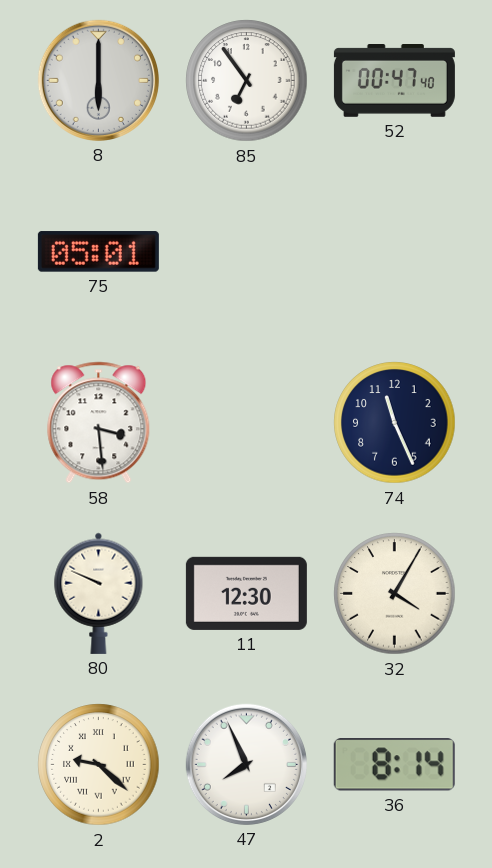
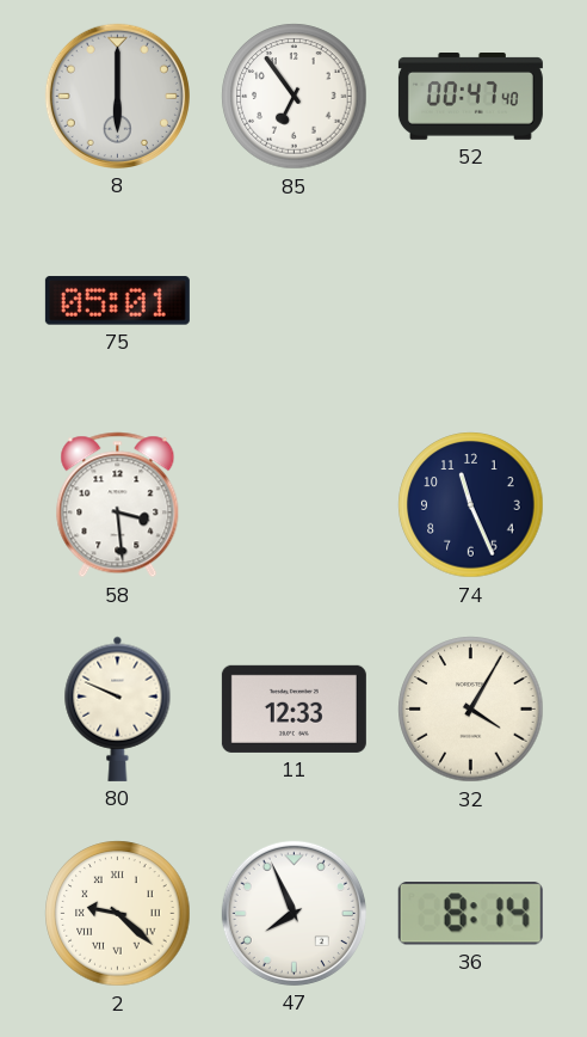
11: 12:30 -> 12:33
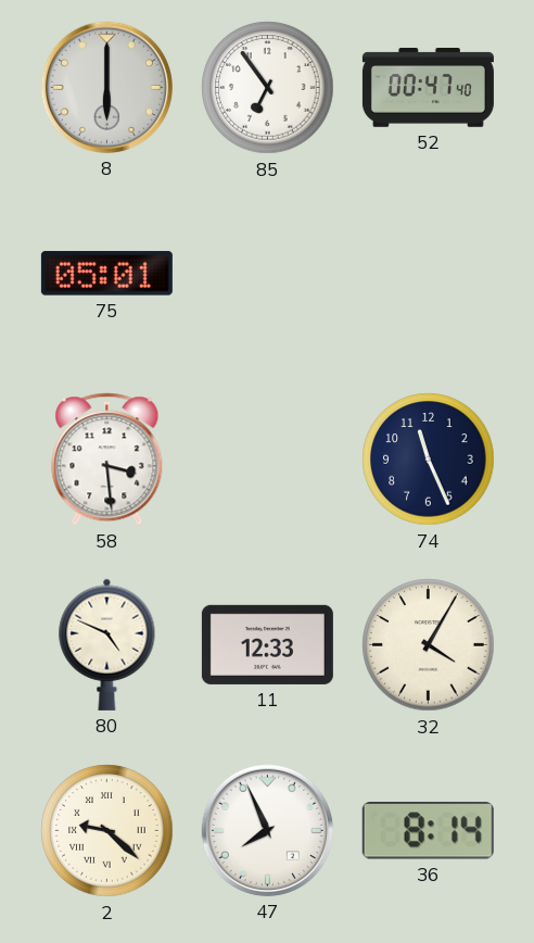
80: 9:49 -> 4:49
